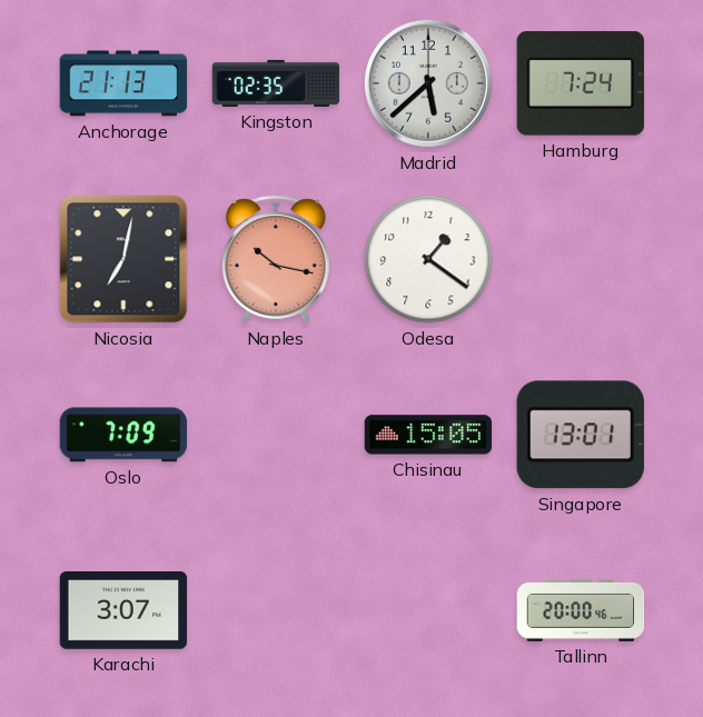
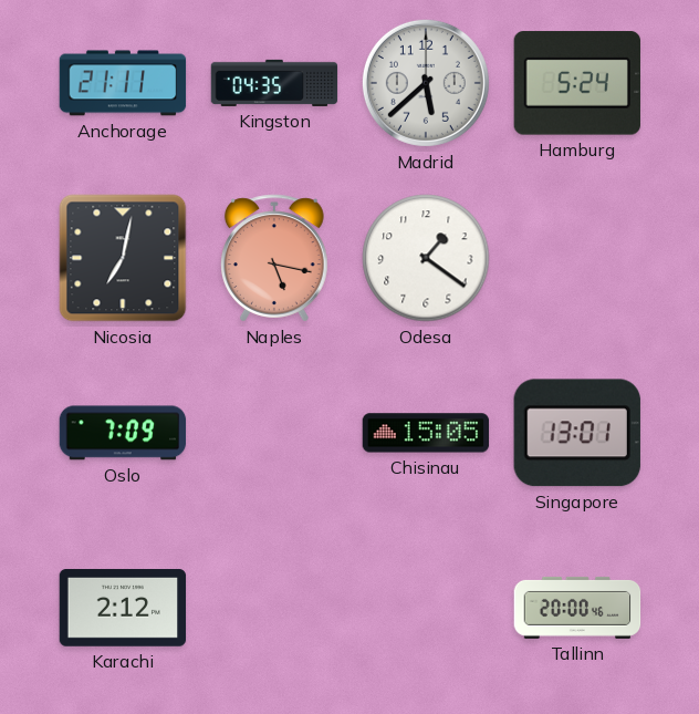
Anchorage: 21:13 -> 21:11
Kingston: 02:35 -> 04:35
Hamburg: 7:24 -> 5:24
Naples: 10:17 -> 5:17
Karachi: 3:07 -> 2:12
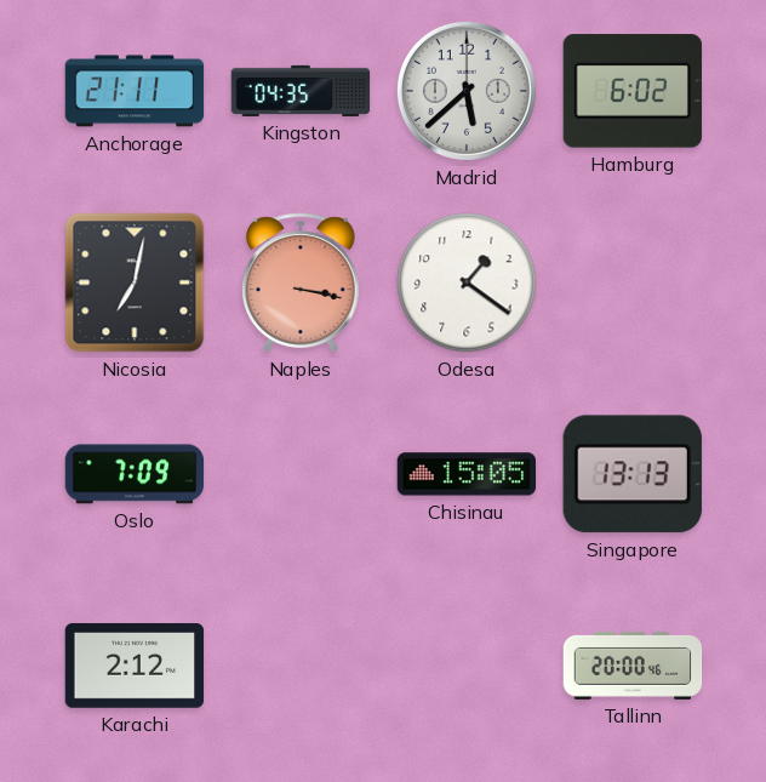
Hamburg: 5:24 -> 6:02
Naples: 5:17 -> 3:17
Singapore: 13:01 -> 13:13
